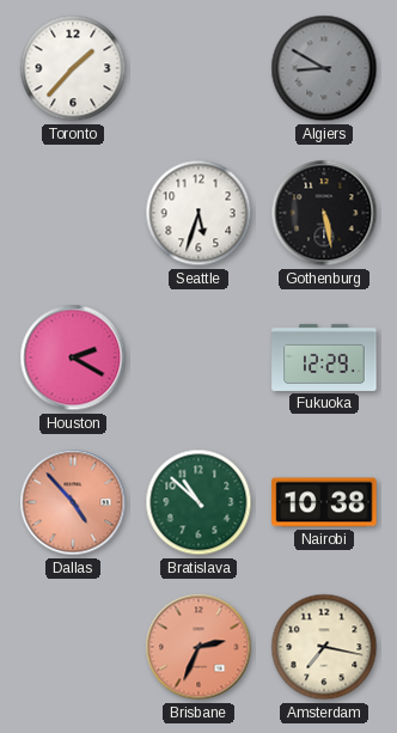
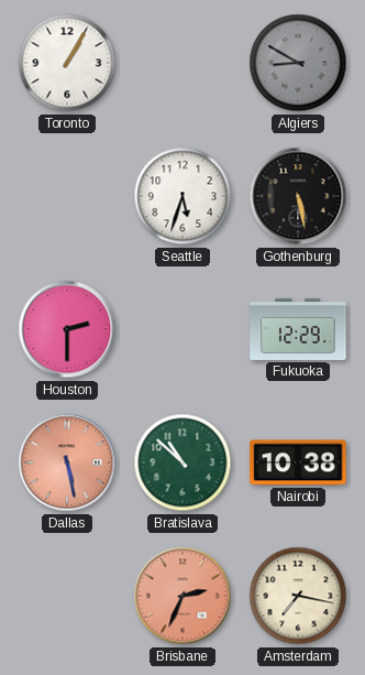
Toronto: 1:37 -> 1:05
Houston: 2:20 -> 2:30
Dallas: 4:53 -> 5:28
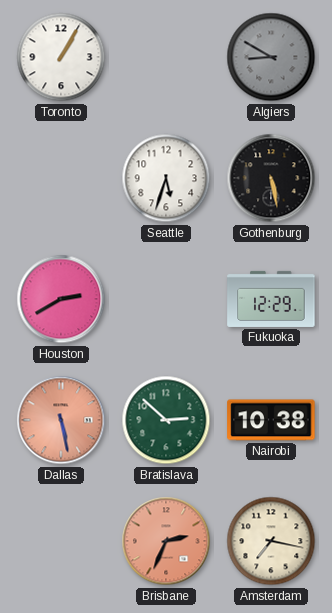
Houston: 2:30 -> 2:40
Bratislava: 10:52 -> 2:52
